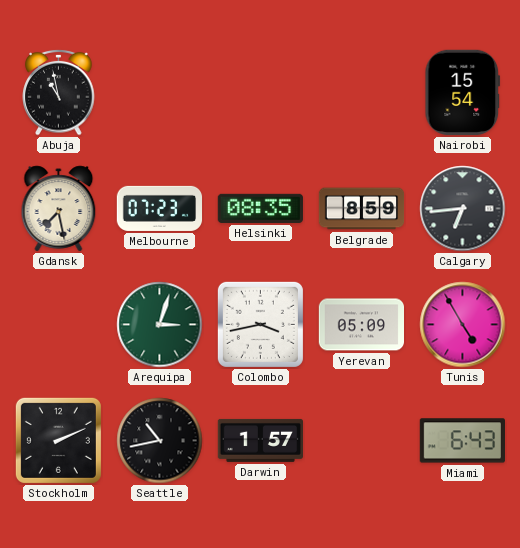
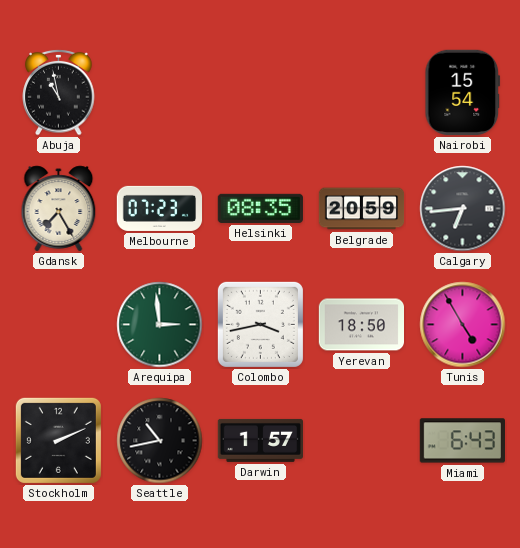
Gdansk: 7:28 -> 7:25
Belgrade: 8:59 -> 20:59
Arequipa: 3:03 -> 2:59
Yerevan: 05:09 -> 18:50
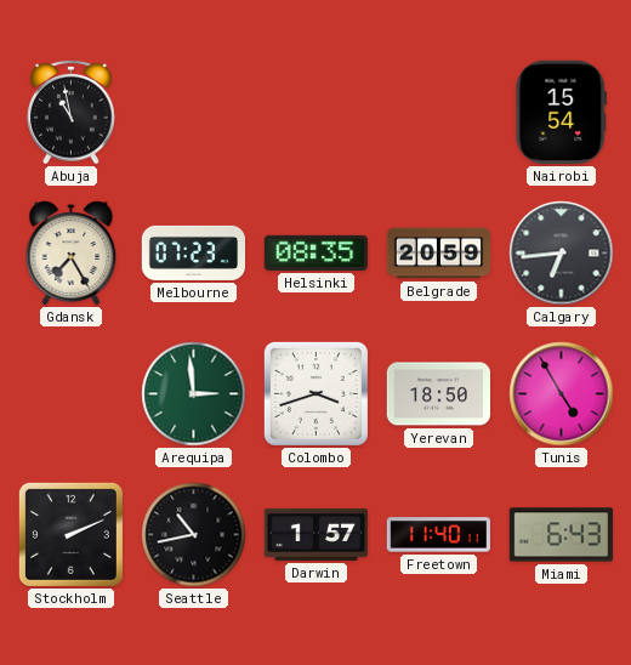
Colombo: 3:43 -> 3:42
Freetown: none -> 11:40
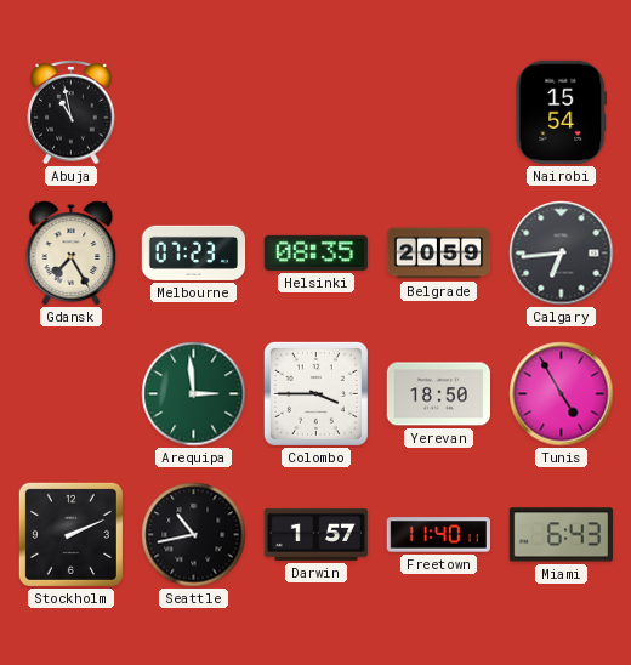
Colombo: 3:42 -> 3:45
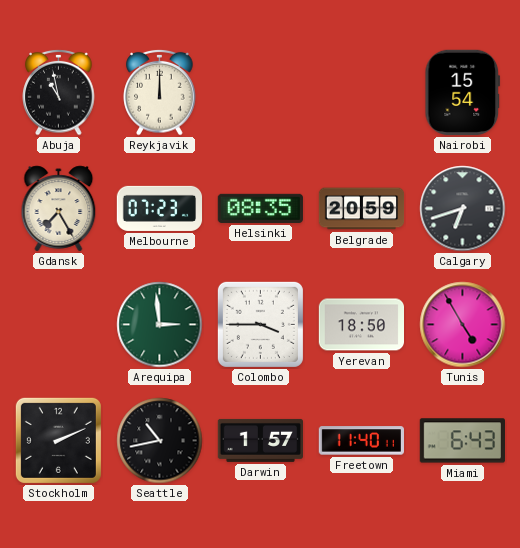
Reykjavik: none -> 12:00
Calgary: 6:44 -> 6:42
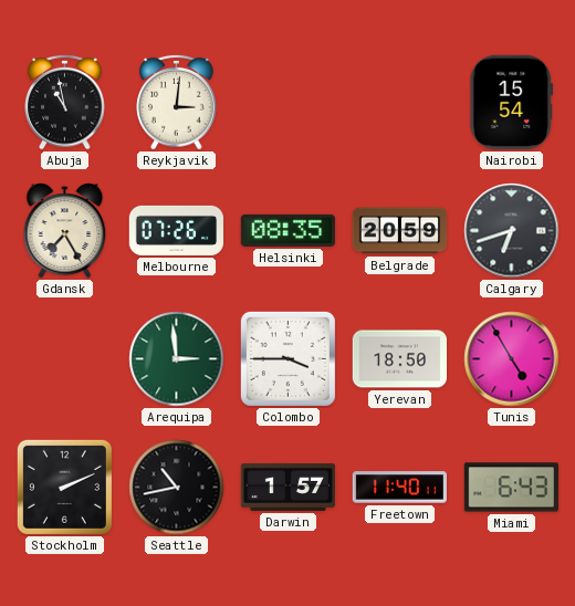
Reykjavik: 12:00 -> 3:01
Melbourne: 07:23 -> 07:26
